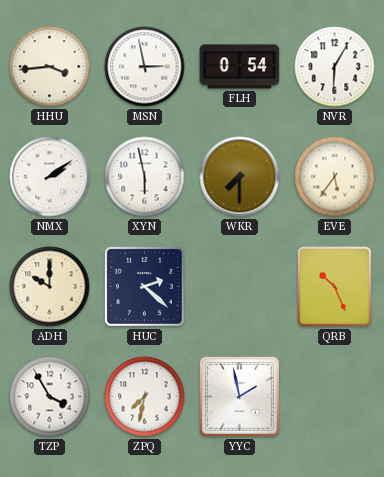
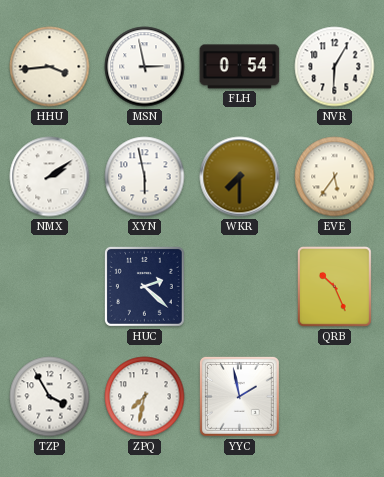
ADH: 10:00 -> none
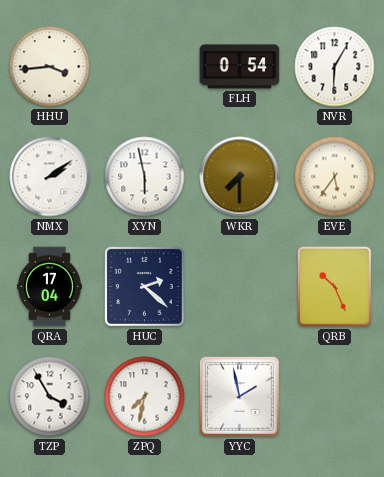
MSN: 2:58 -> none
QRA: none -> 17:04
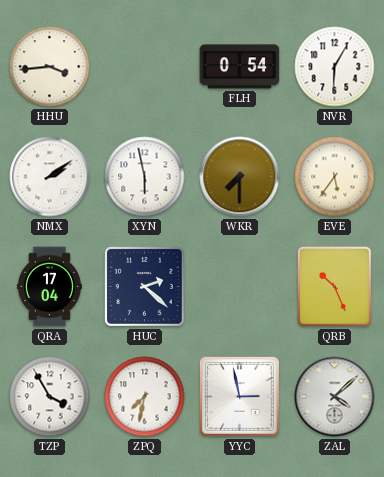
YYC: 1:58 -> 2:58
ZAL: none -> 4:08
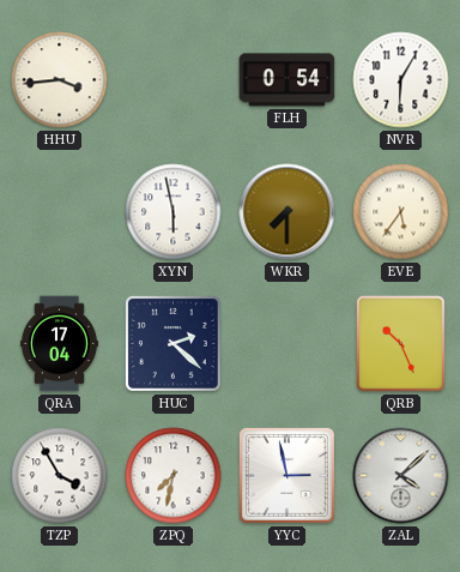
NMX: 2:09 -> none
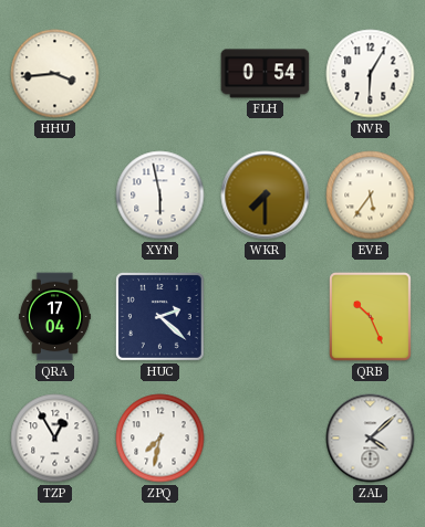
TZP: 3:55 -> 12:55
YYC: 2:58 -> none
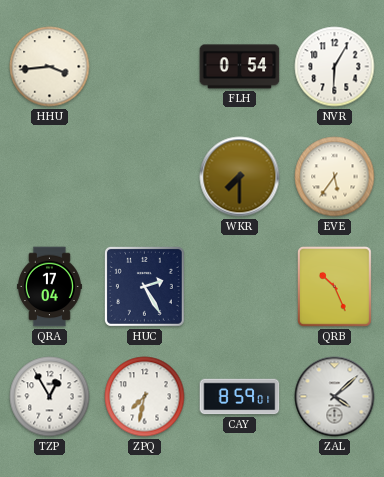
XYN: 5:58 -> none
HUC: 2:22 -> 2:25
CAY: none -> 8:59
